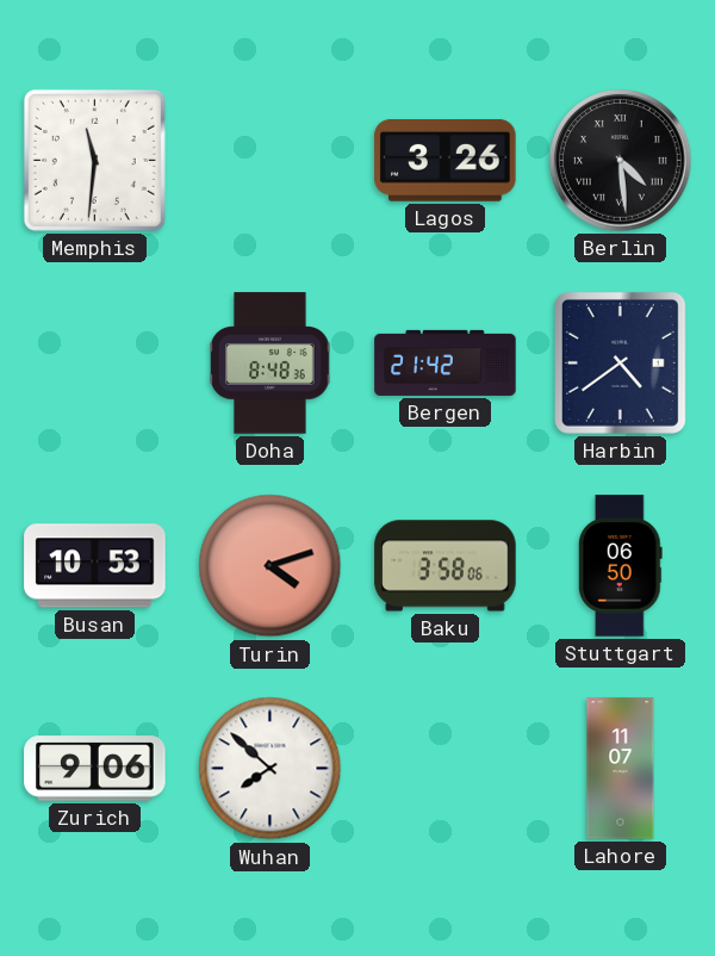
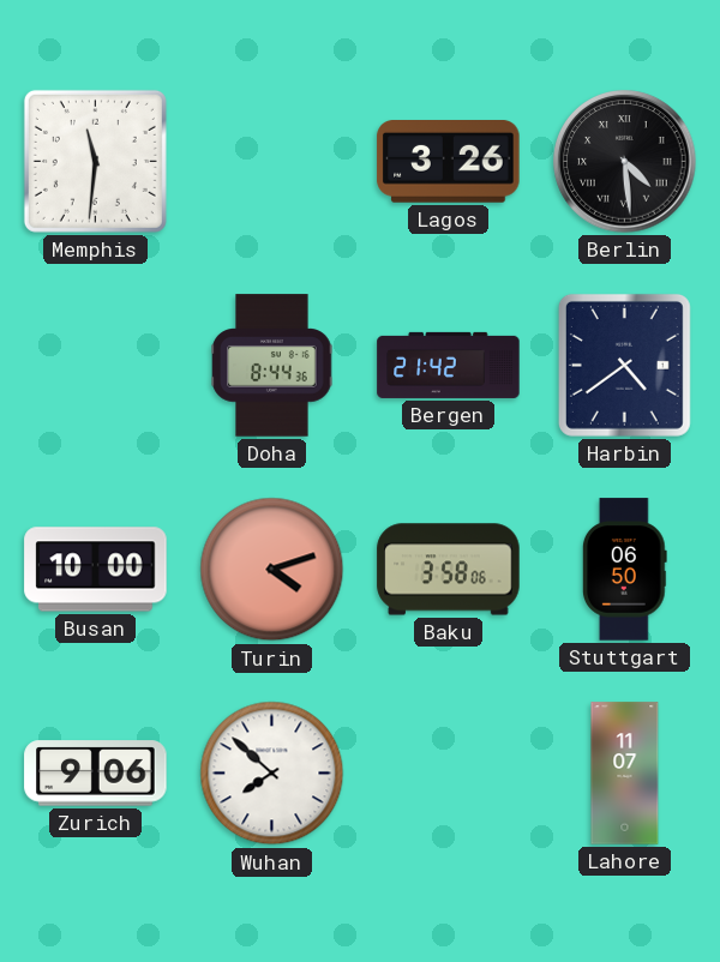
Doha: 8:48 -> 8:44
Busan: 10:53 -> 10:00
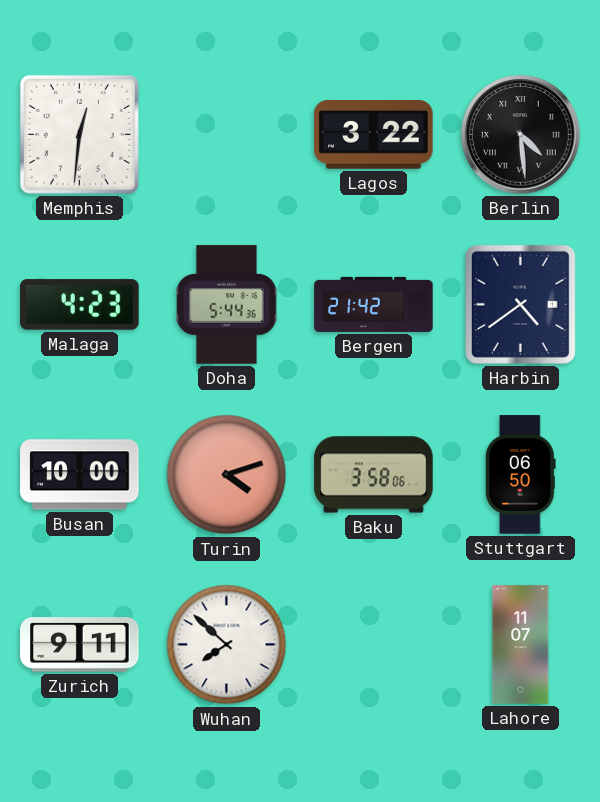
Memphis: 11:31 -> 12:31
Lagos: 3:26 -> 3:22
Malaga: none -> 4:23
Doha: 8:44 -> 5:44
Zurich: 9:06 -> 9:11
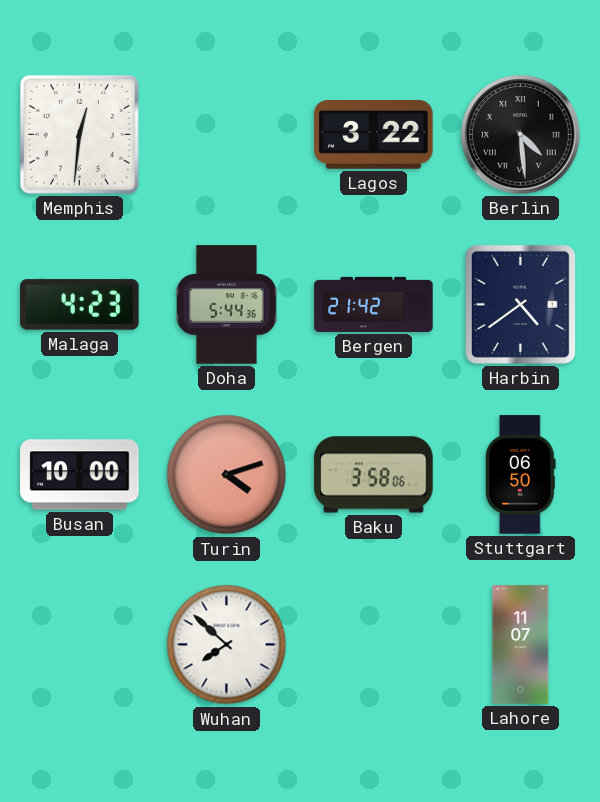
Zurich: 9:11 -> none
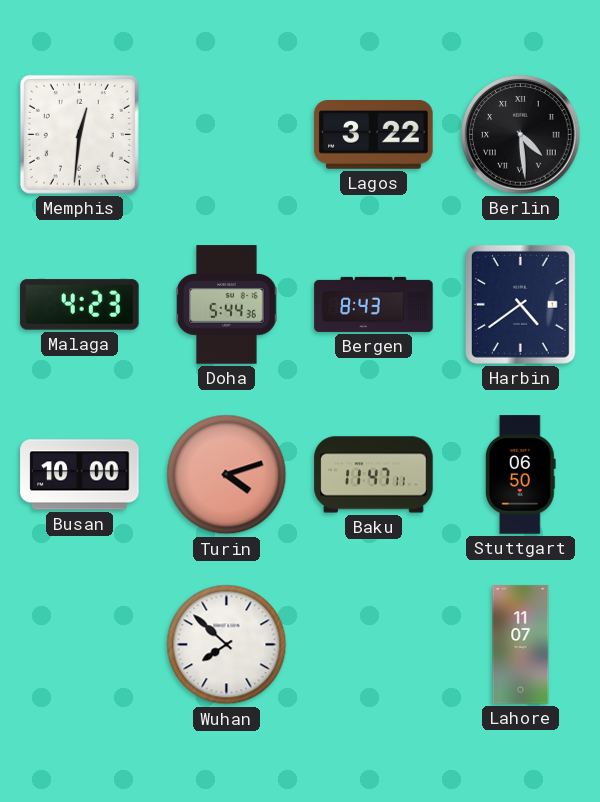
Bergen: 21:42 -> 8:43
Baku: 3:58 -> 11:47
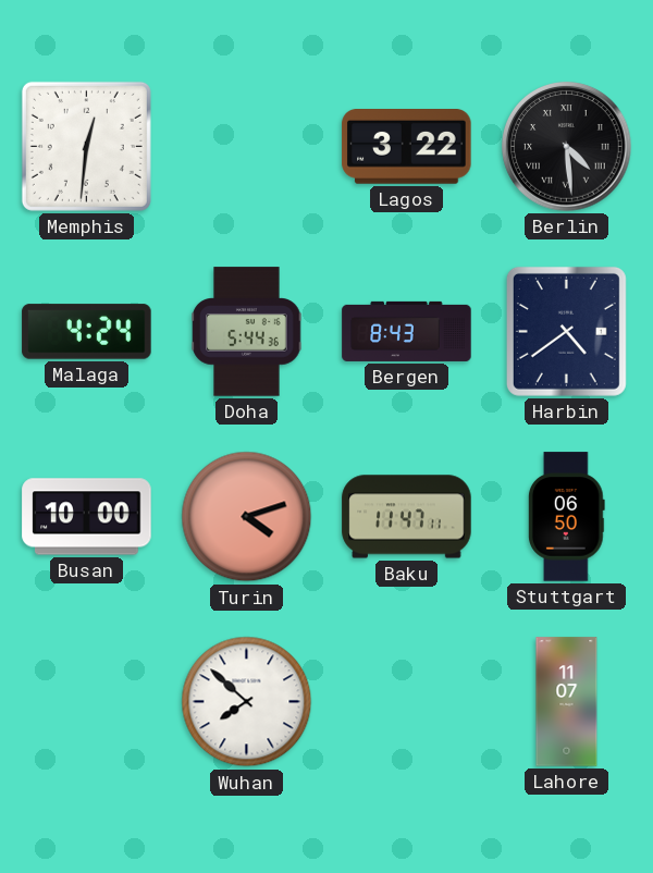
Malaga: 4:23 -> 4:24
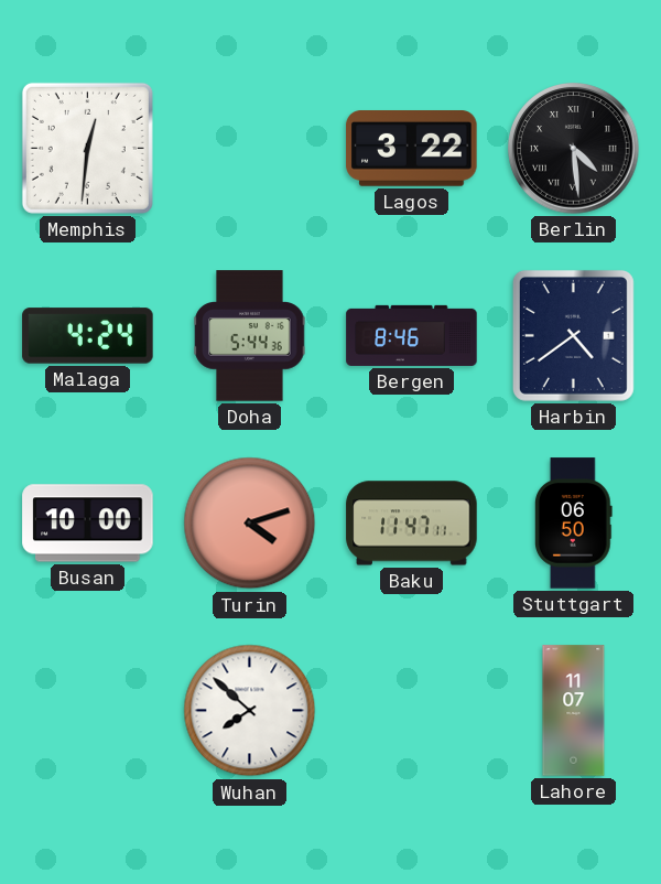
Bergen: 8:43 -> 8:46
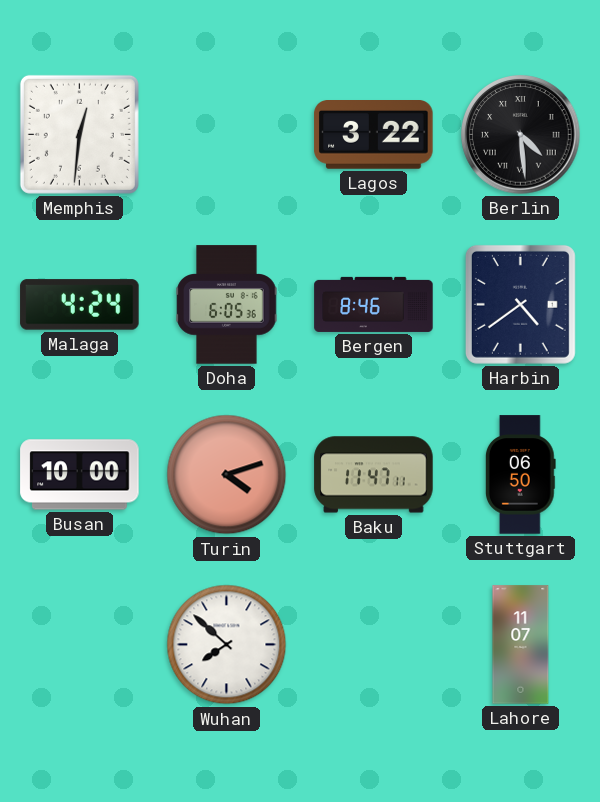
Doha: 5:44 -> 6:05
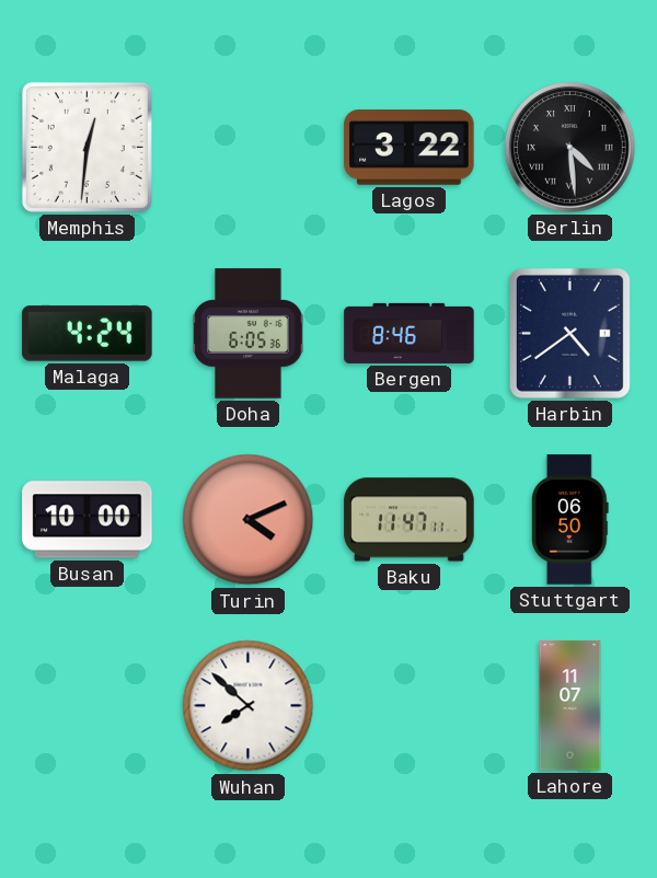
Turin: 4:12 -> 4:11
